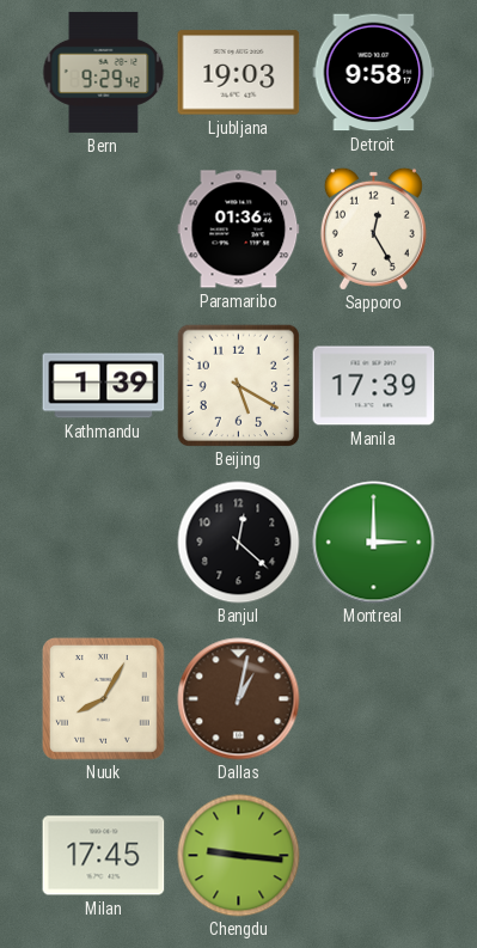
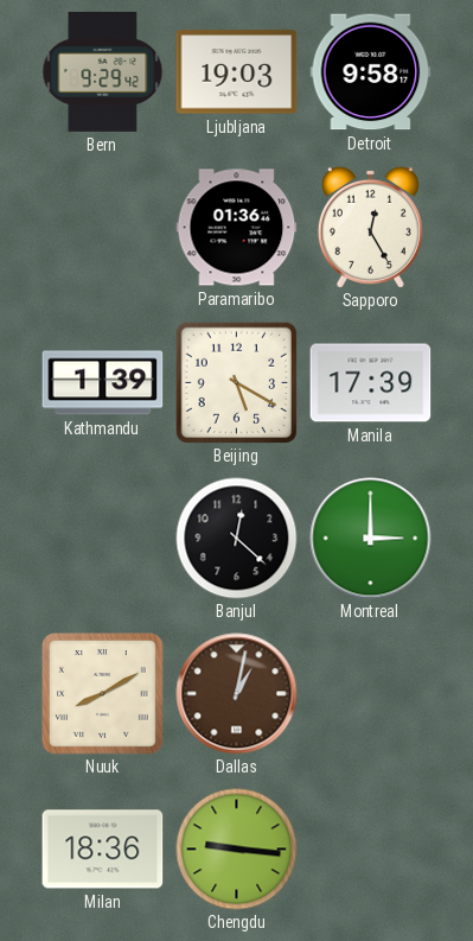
Nuuk: 8:05 -> 8:10
Milan: 17:45 -> 18:36
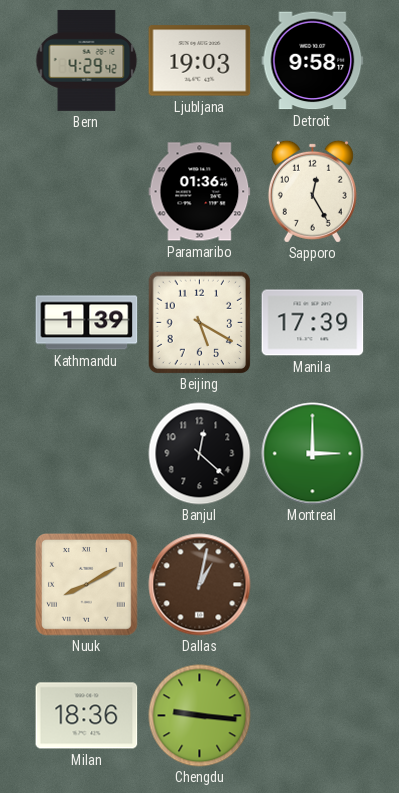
Bern: 9:29 -> 4:29
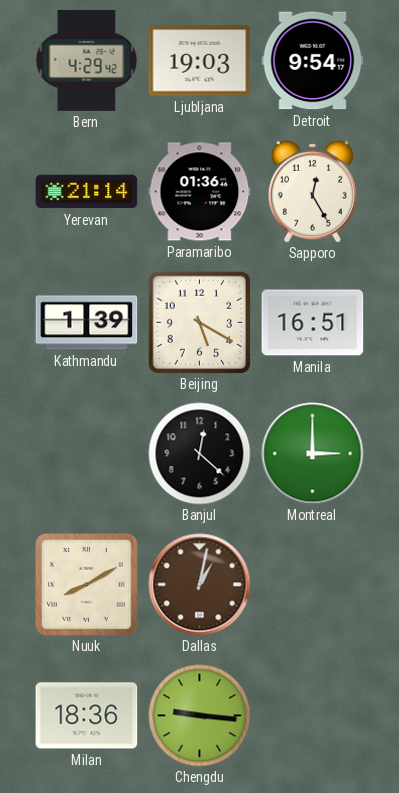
Detroit: 9:58 -> 9:54
Yerevan: none -> 21:14
Manila: 17:39 -> 16:51
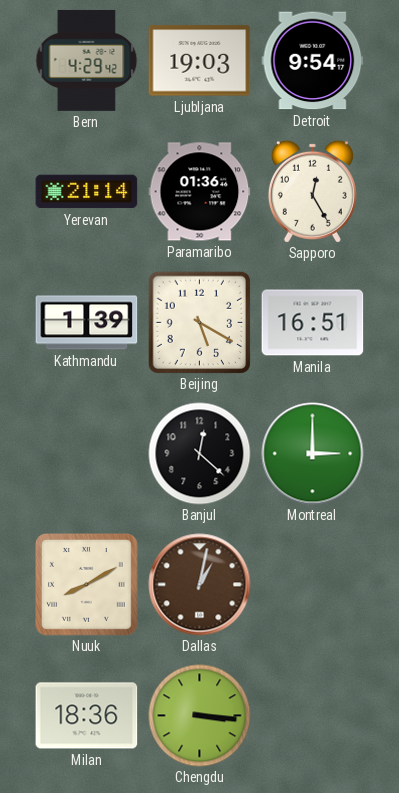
Chengdu: 9:16 -> 3:16
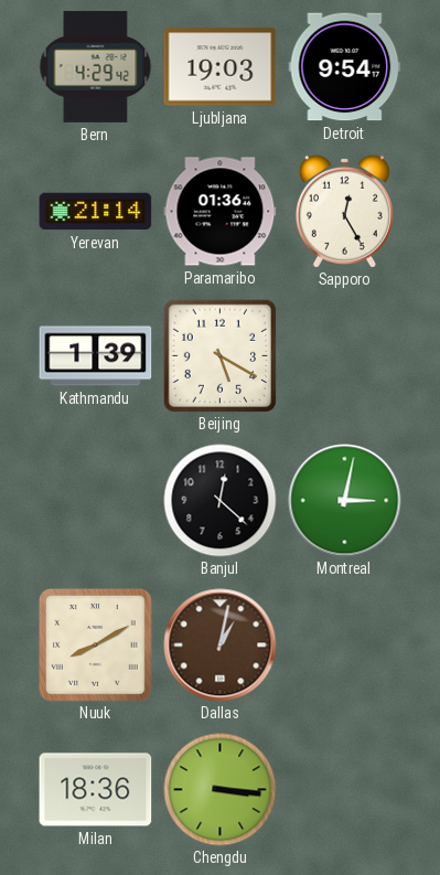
Manila: 16:51 -> none
Montreal: 3:00 -> 3:02
